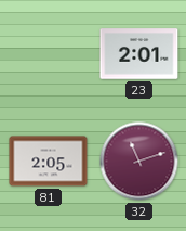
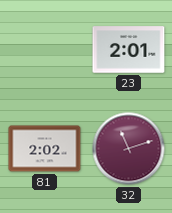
81: 2:05 -> 2:02
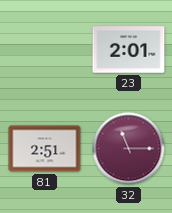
81: 2:02 -> 2:51
32: 11:12 -> 11:15
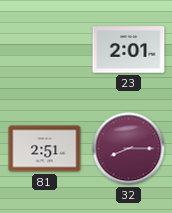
32: 11:15 -> 8:15
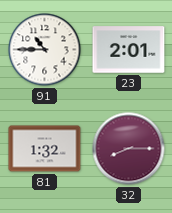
91: none -> 10:45
81: 2:51 -> 1:32
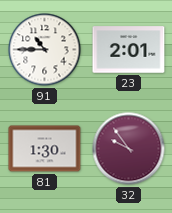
81: 1:32 -> 1:30
32: 8:15 -> 9:54
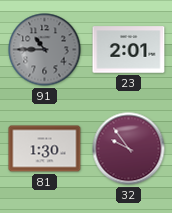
91 dial: white -> grey
